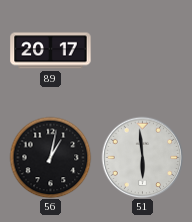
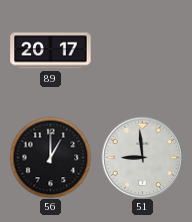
56: 1:02 -> 1:00
51: 5:59 -> 8:59
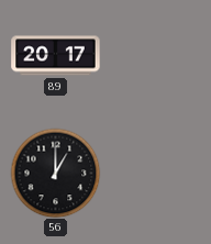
51: 8:59 -> none
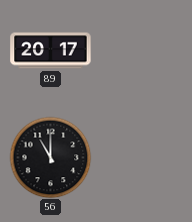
56: 1:00 -> 11:00
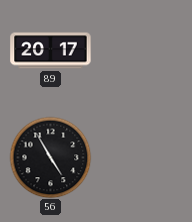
56: 11:00 -> 4:55
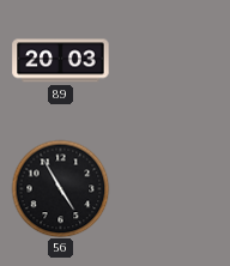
89: 20:17 -> 20:03
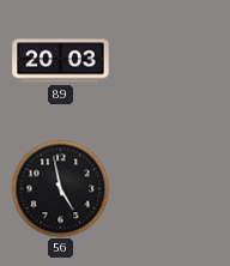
56: 4:55 -> 4:58
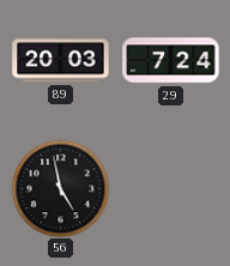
29: none -> 7:24
